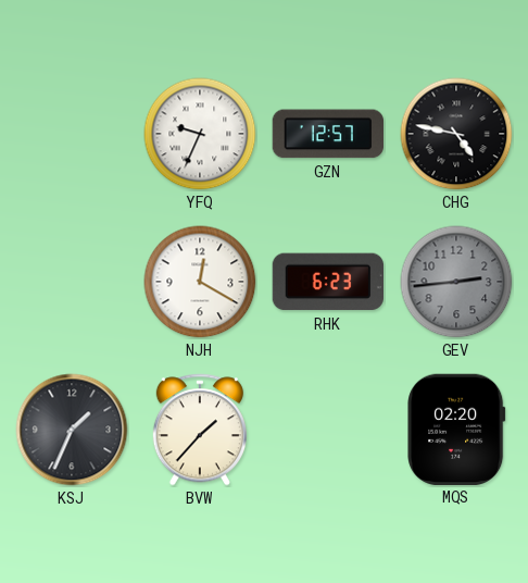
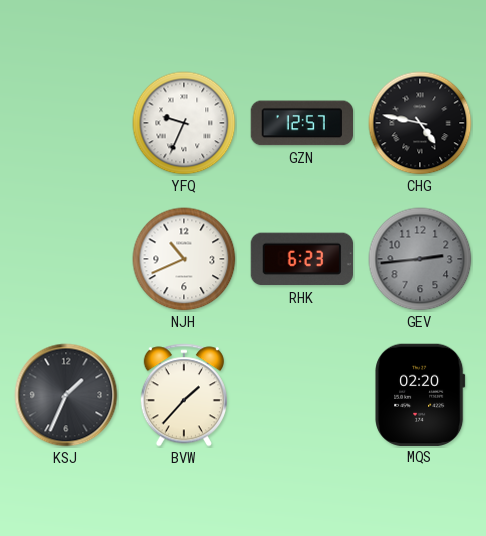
NJH: 12:20 -> 10:41
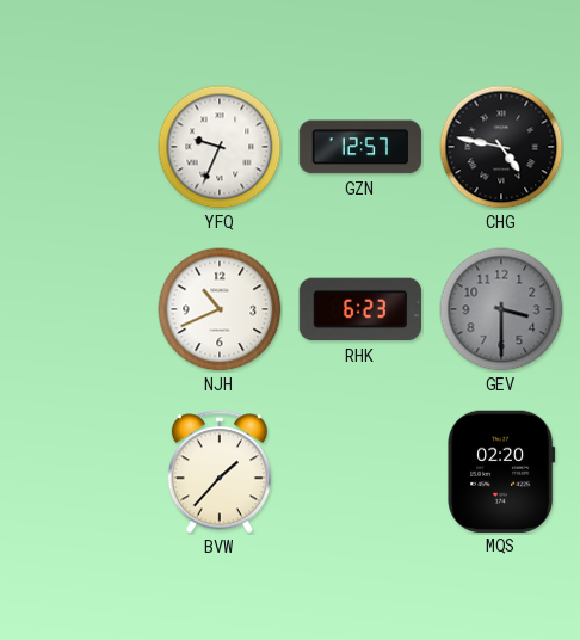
GEV: 2:44 -> 3:30
KSJ: 1:34 -> none
